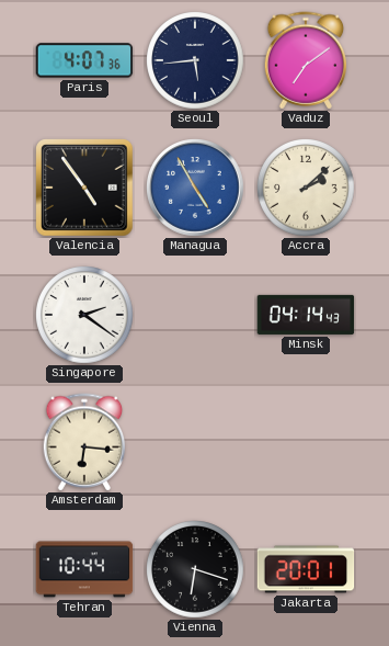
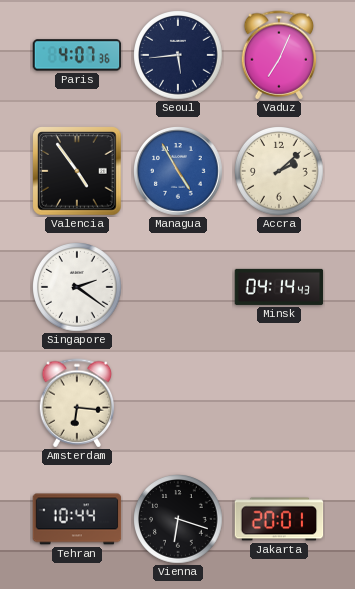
Vaduz: 7:09 -> 7:04
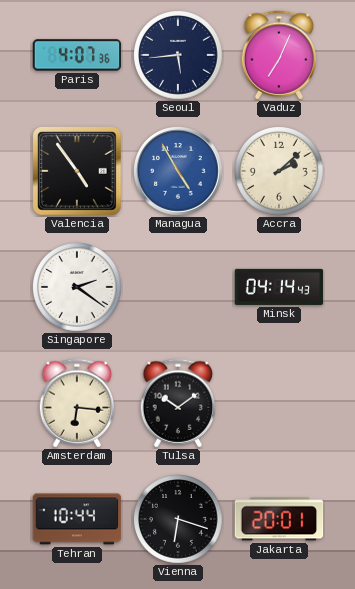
Tulsa: none -> 10:09
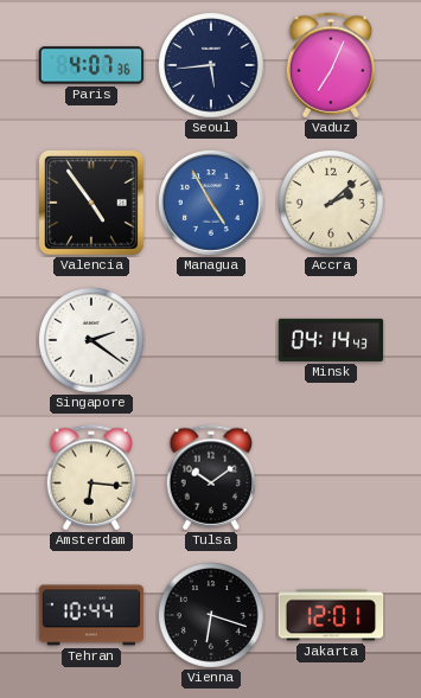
Jakarta: 20:01 -> 12:01
